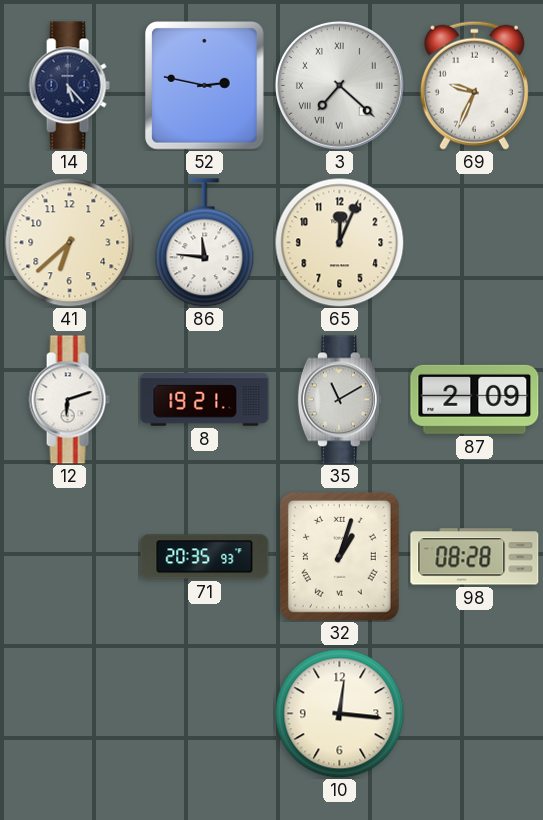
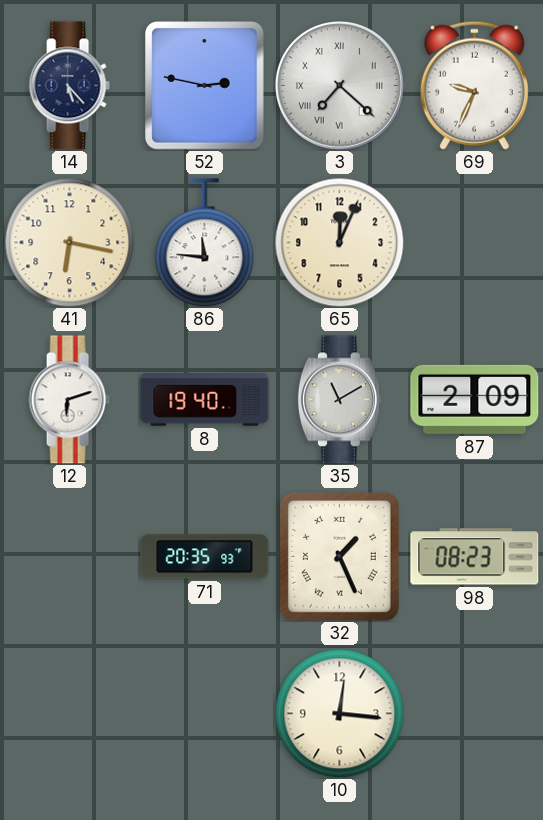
41: 6:38 -> 6:17
8: 19:21 -> 19:40
32: 1:03 -> 1:26
98: 08:28 -> 08:23
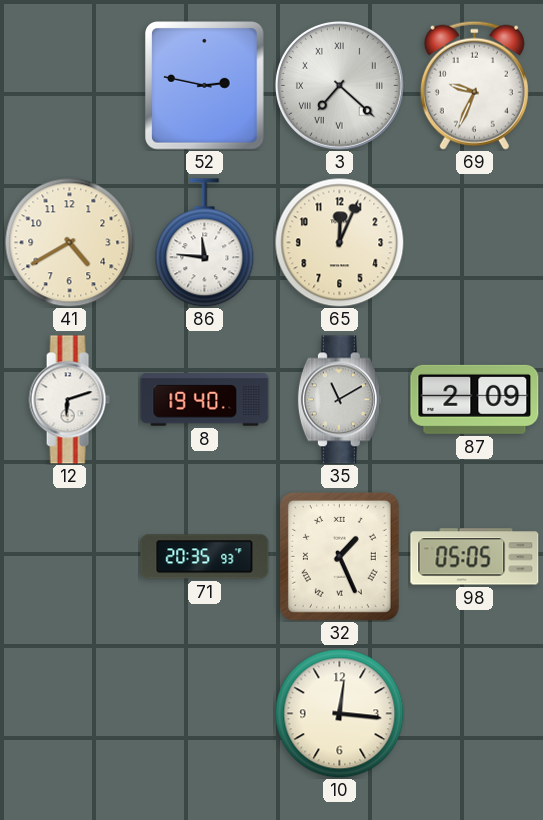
14: 5:23 -> none
41: 6:17 -> 4:40
98: 08:23 -> 05:05
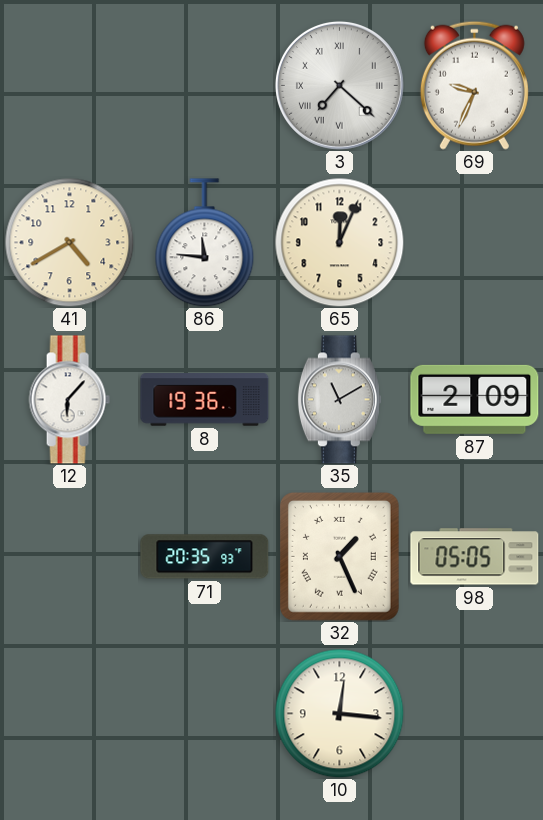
52: 2:47 -> none
12: 6:12 -> 6:07
8: 19:40 -> 19:36
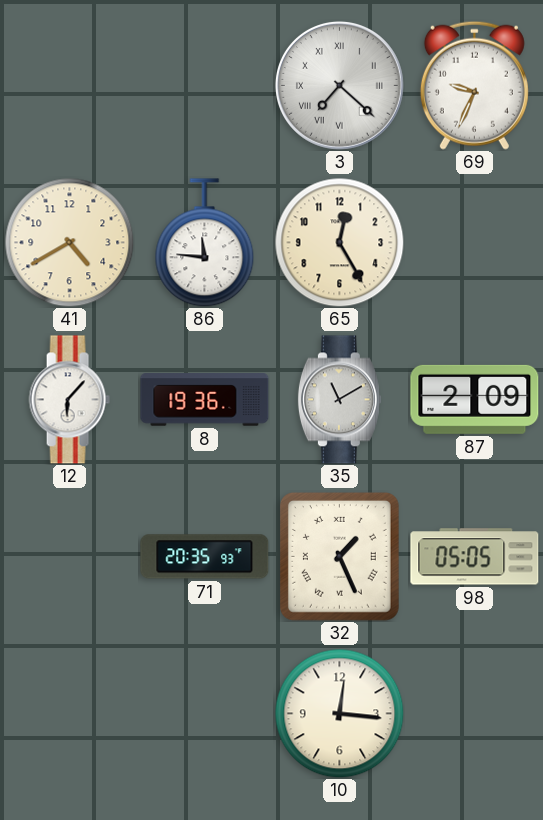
65: 12:04 -> 12:25
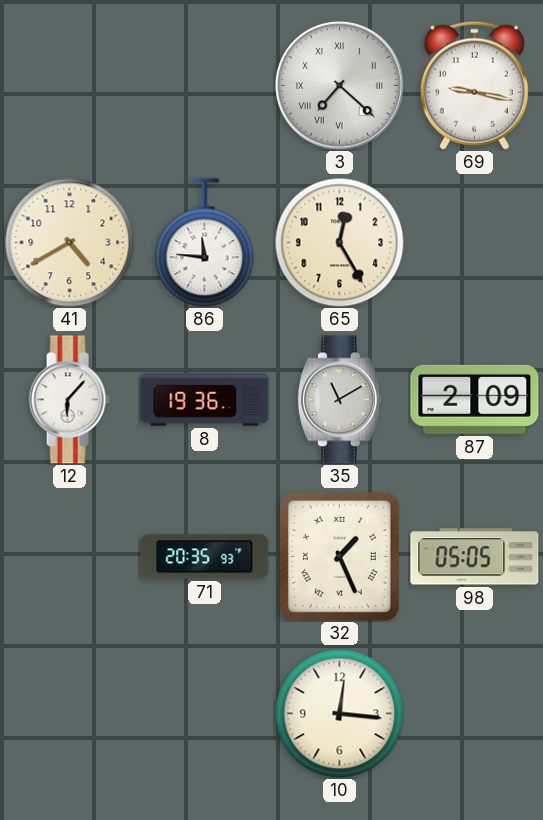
69: 9:34 -> 9:17
